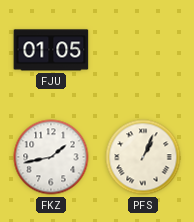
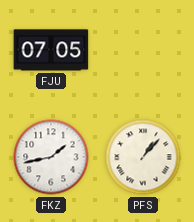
FJU: 01:05 -> 07:05
PFS: 1:04 -> 1:07
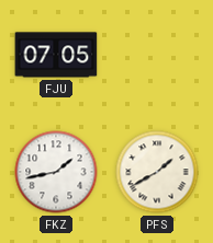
PFS: 1:07 -> 1:40
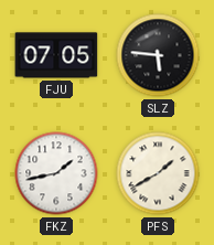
SLZ: none -> 5:46
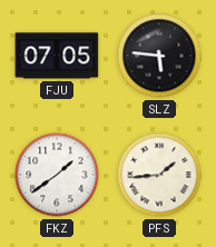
FKZ: 1:43 -> 1:39
PFS: 1:40 -> 1:44
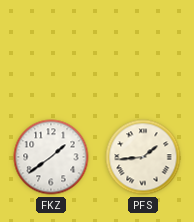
FJU: 07:05 -> none
SLZ: 5:46 -> none
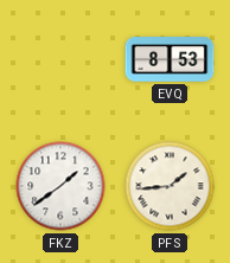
EVQ: none -> 8:53
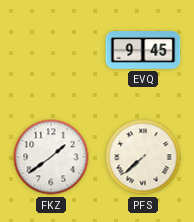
EVQ: 8:53 -> 9:45
PFS: 1:44 -> 7:38
